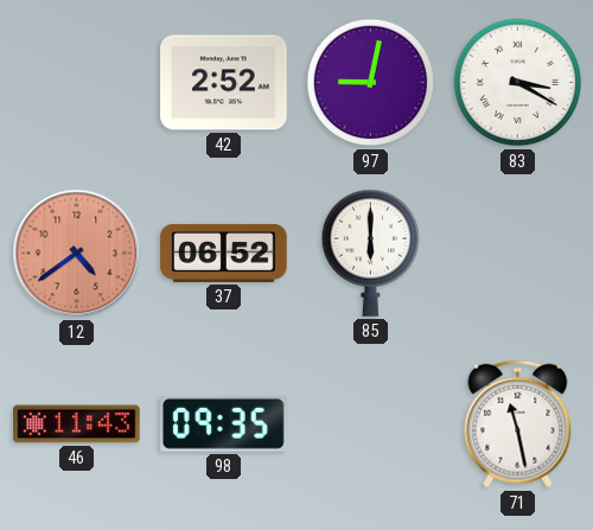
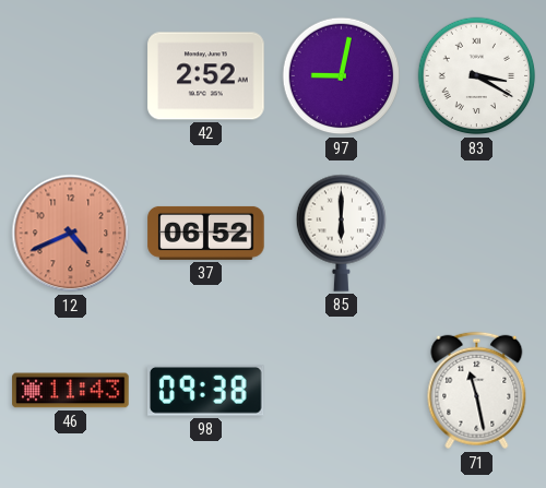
12: 4:39 -> 4:41
98: 09:35 -> 09:38
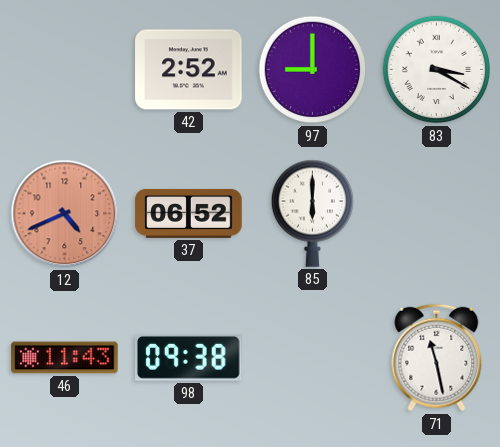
97: 9:02 -> 9:00
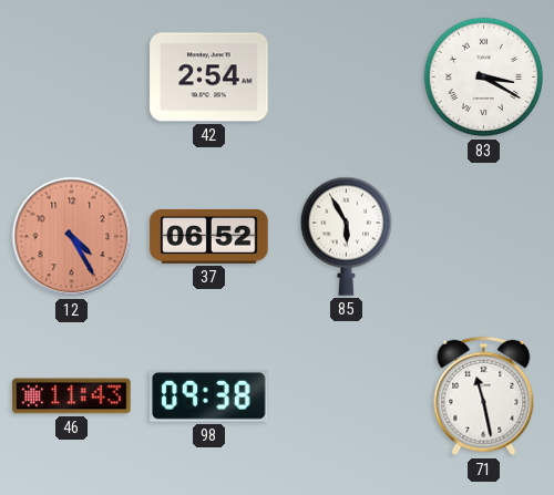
42: 2:52 -> 2:54
97: 9:00 -> none
12: 4:41 -> 4:25
85: 6:00 -> 5:55
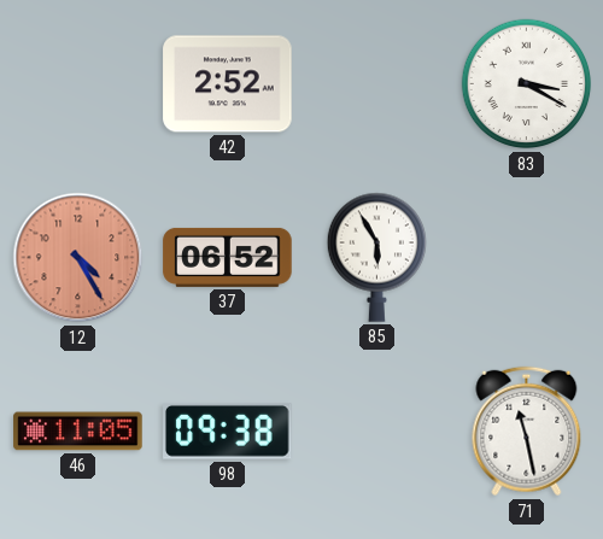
42: 2:54 -> 2:52
46: 11:43 -> 11:05
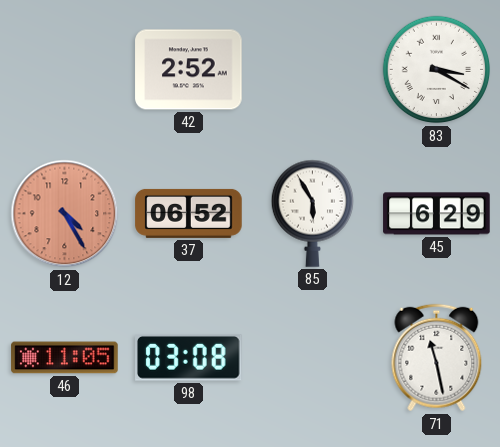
45: none -> 6:29
98: 09:38 -> 03:08
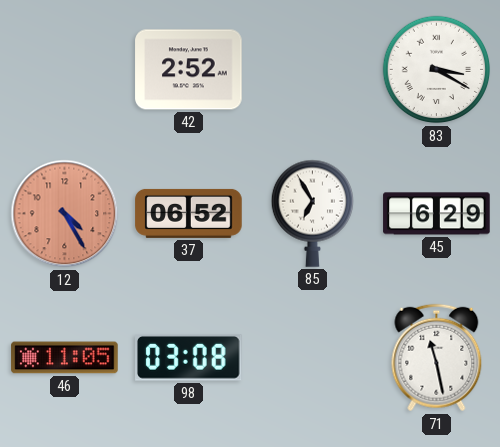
85: 5:55 -> 6:55
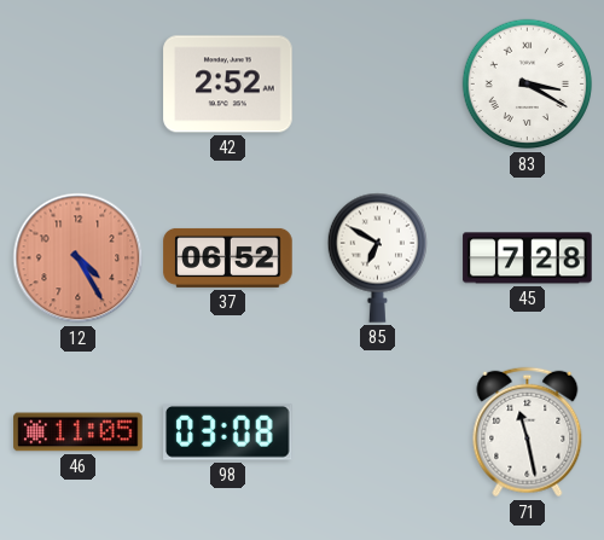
85: 6:55 -> 6:50
45: 6:29 -> 7:28
